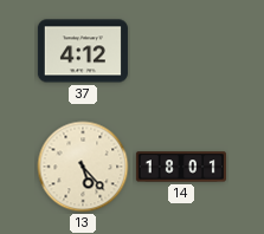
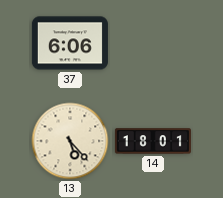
37: 4:12 -> 6:06
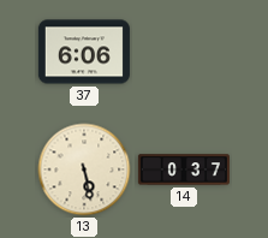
13: 5:23 -> 5:28
14: 18:01 -> 0:37
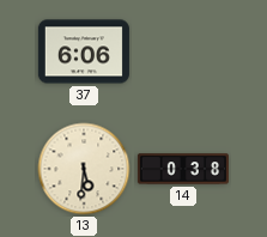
13: 5:28 -> 5:31
14: 0:37 -> 0:38
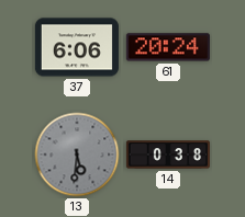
61: none -> 20:24
13 dial: cream -> grey
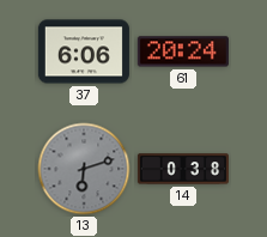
13: 5:31 -> 6:12
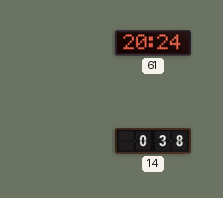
37: 6:06 -> none
13: 6:12 -> none
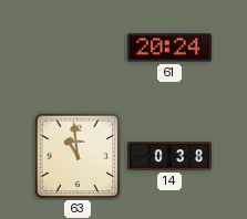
63: none -> 10:59
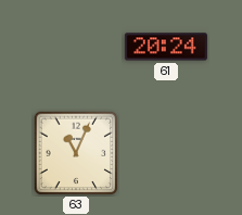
63: 10:59 -> 11:04
14: 0:38 -> none
